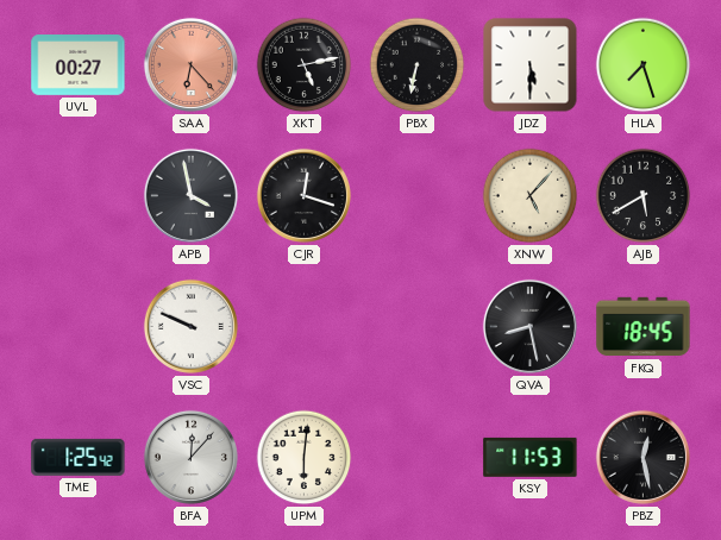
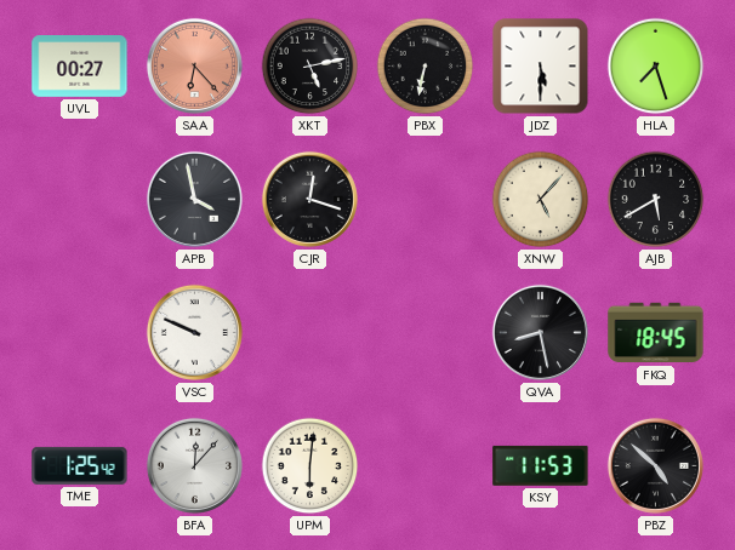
PBZ: 12:28 -> 4:52
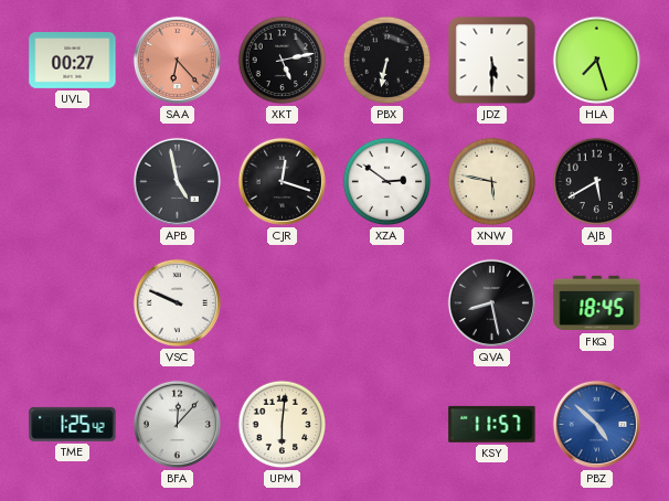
APB: 3:58 -> 4:58
XZA: none -> 2:51
XNW: 5:07 -> 5:47
KSY: 11:53 -> 11:57
PBZ dial: black -> blue
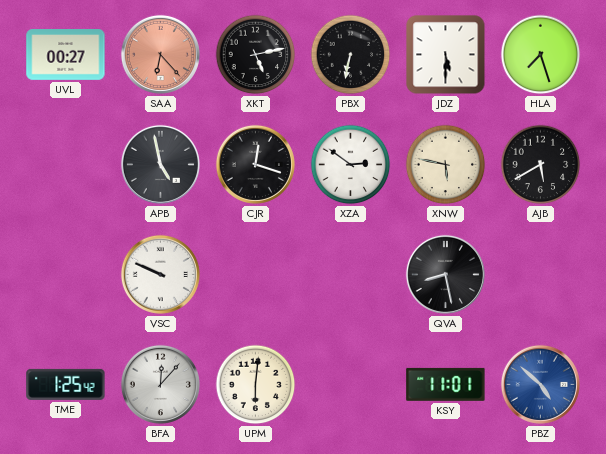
FKQ: 18:45 -> none
KSY: 11:57 -> 11:01
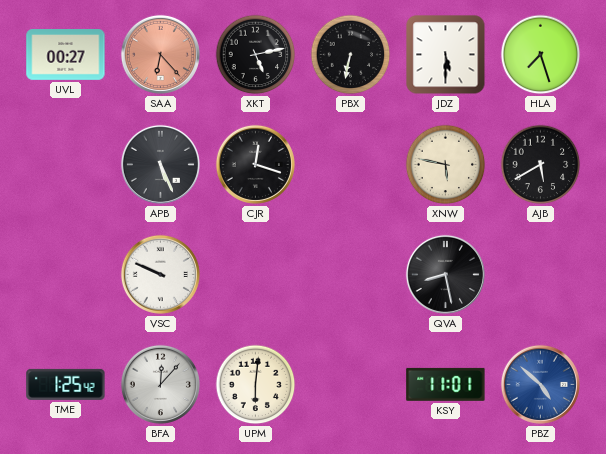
APB: 4:58 -> 5:26
XZA: 2:51 -> none
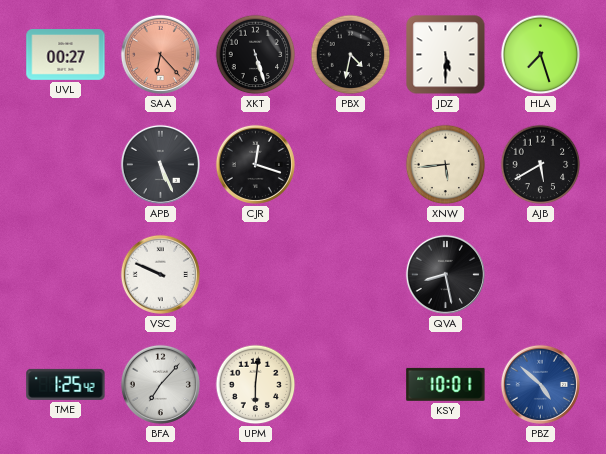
XKT: 5:13 -> 5:27
PBX: 6:32 -> 4:32
XNW: 5:47 -> 5:44
BFA: 12:07 -> 7:07
KSY: 11:01 -> 10:01
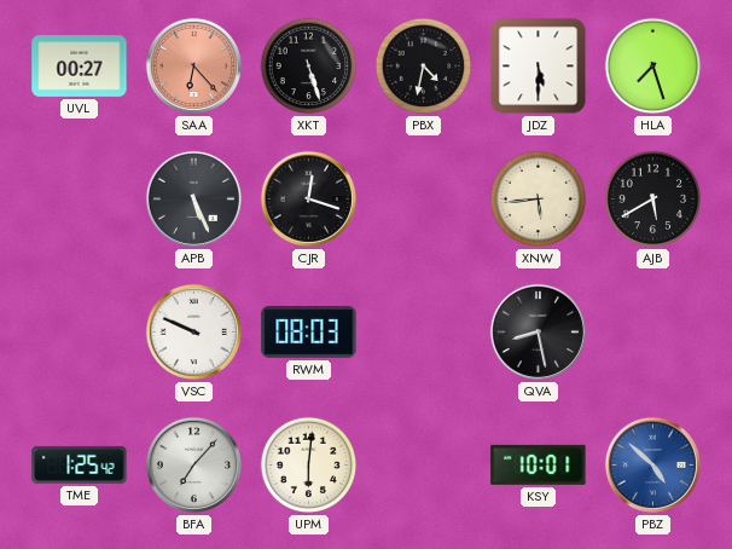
RWM: none -> 08:03
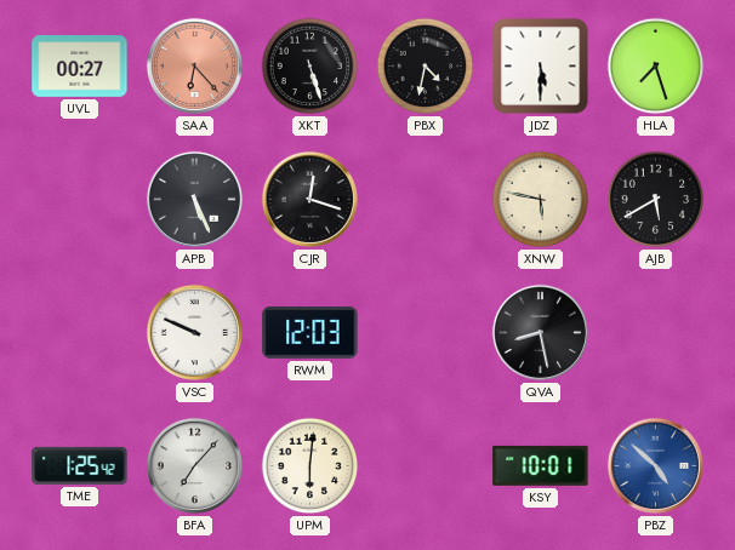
XNW: 5:44 -> 5:47
RWM: 08:03 -> 12:03
